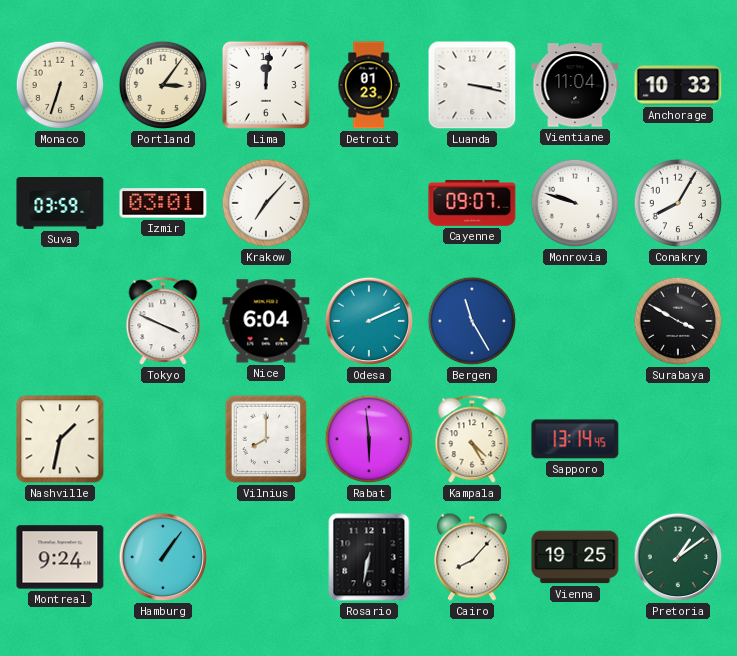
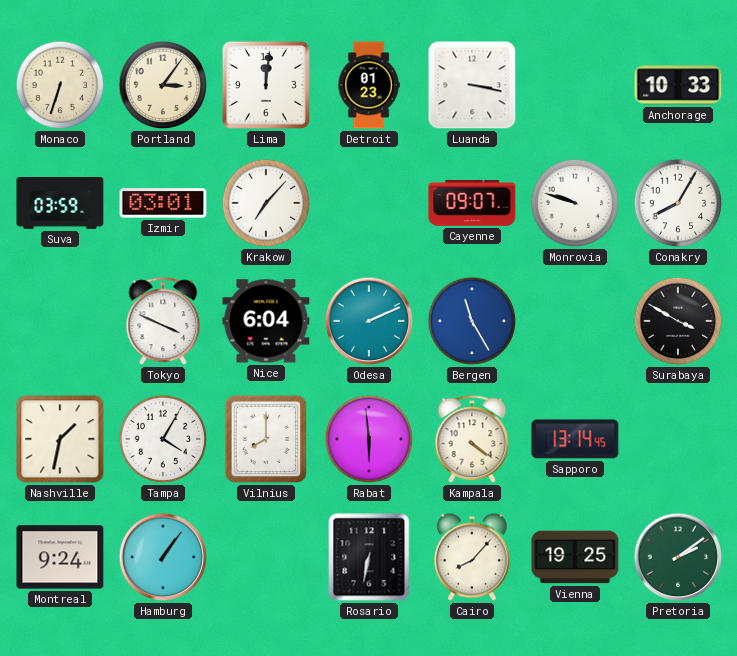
Vientiane: 11:04 -> none
Tampa: none -> 4:05
Kampala: 4:25 -> 4:21
Pretoria: 1:09 -> 2:09
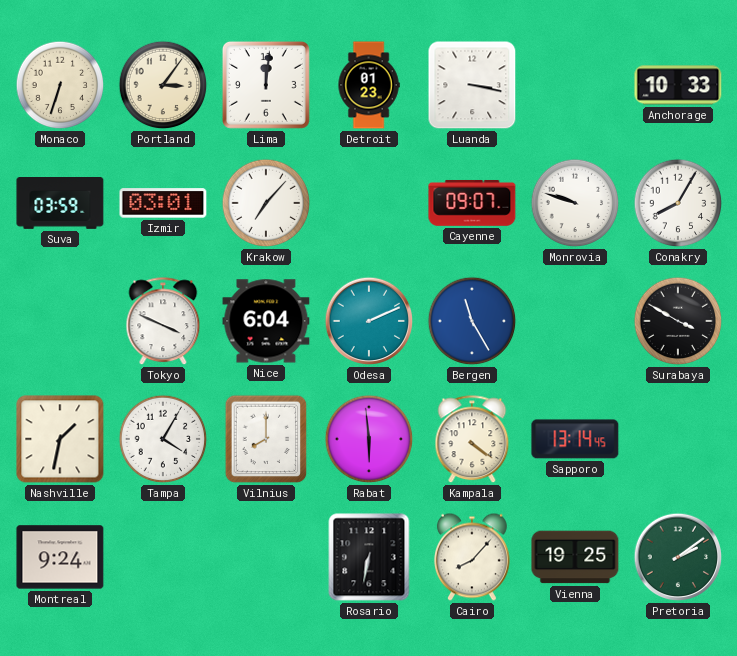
Hamburg: 1:06 -> none
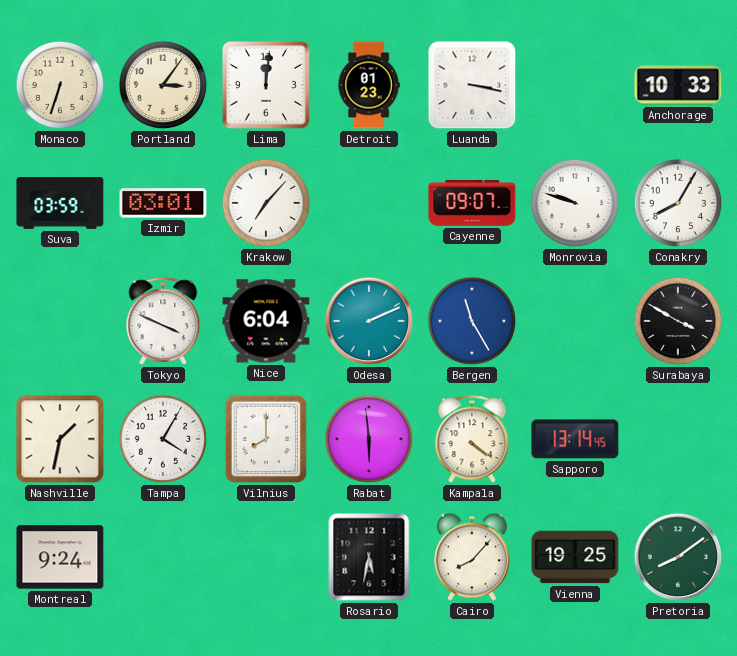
Rosario: 6:32 -> 5:32
Pretoria: 2:09 -> 8:09
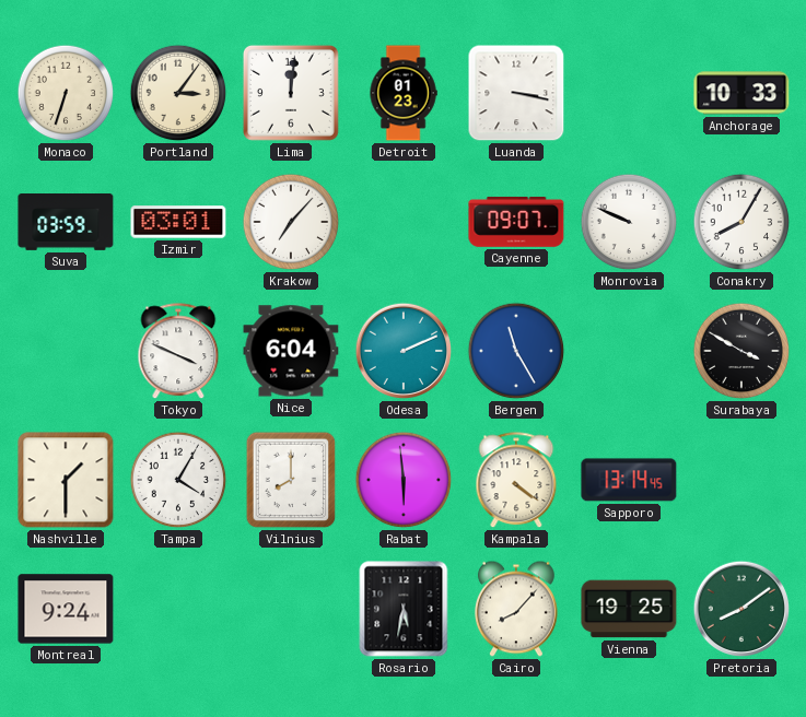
Monrovia: 9:48 -> 9:49
Nashville: 1:32 -> 1:30
